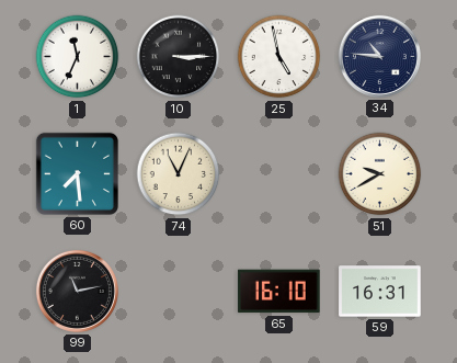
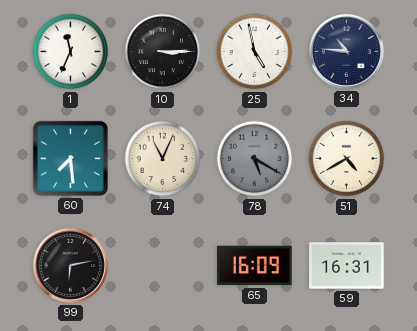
78: none -> 5:20
51: 9:40 -> 4:40
99: 11:13 -> 6:13
65: 16:10 -> 16:09
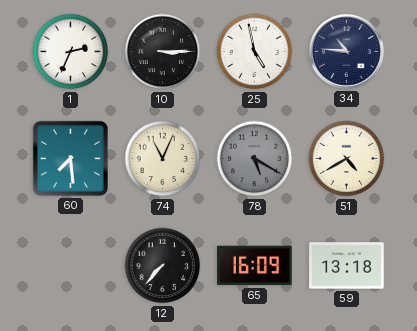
1: 11:34 -> 2:34
99: 6:13 -> none
12: none -> 7:37
59: 16:31 -> 13:18
